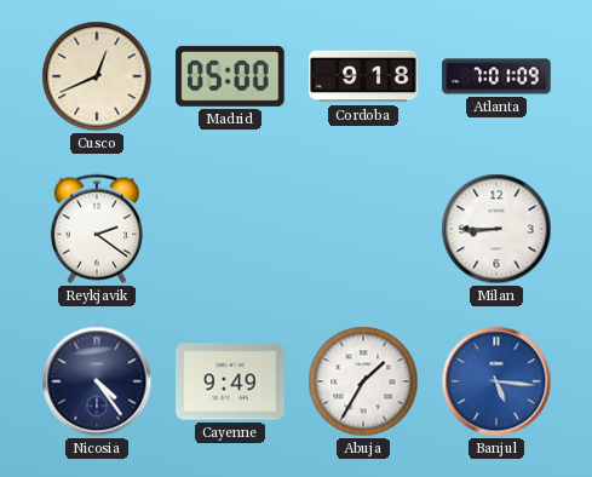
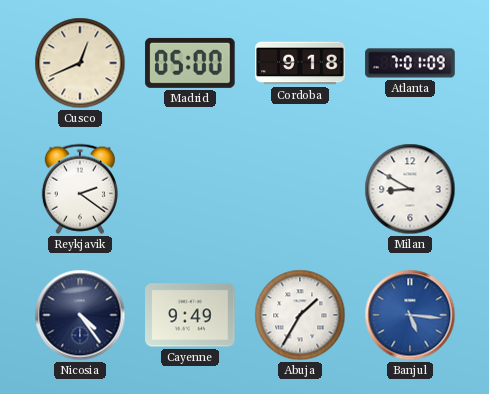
Milan: 8:45 -> 8:50
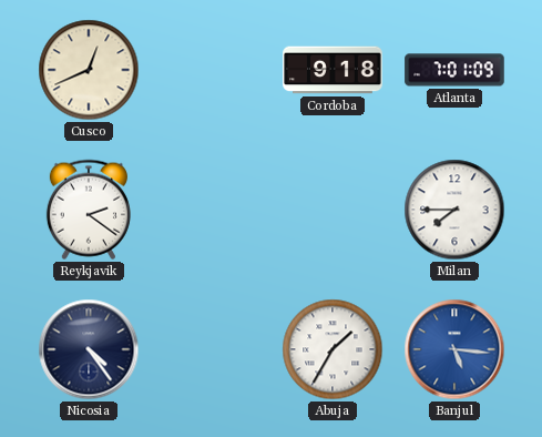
Madrid: 05:00 -> none
Milan: 8:50 -> 7:45
Cayenne: 9:49 -> none
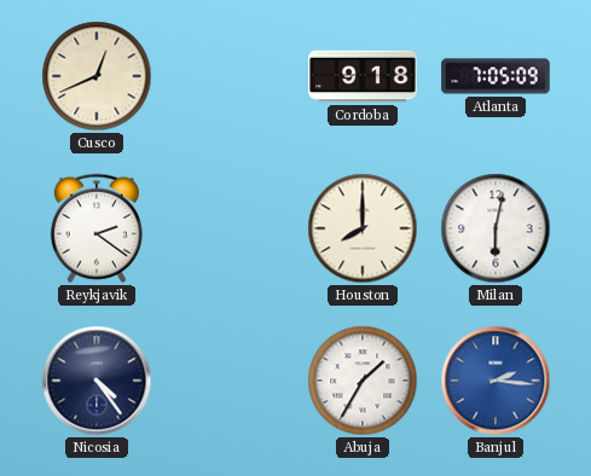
Atlanta: 7:01 -> 7:05
Houston: none -> 8:00
Milan: 7:45 -> 6:02
Banjul: 5:16 -> 2:16
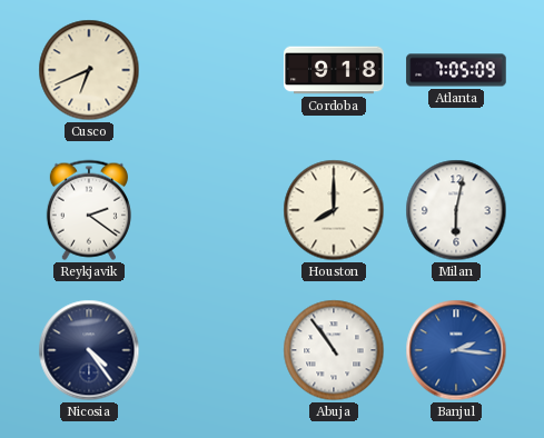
Cusco: 12:41 -> 6:41
Abuja: 1:35 -> 10:54
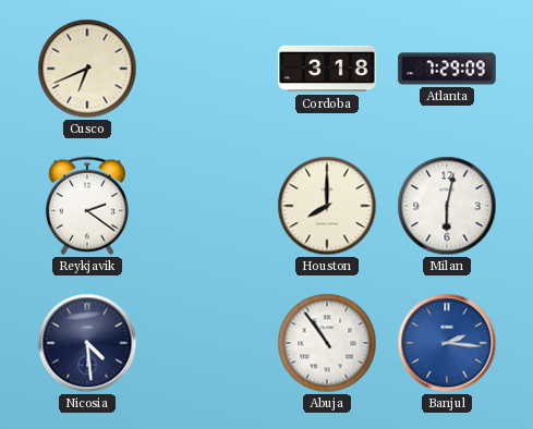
Cordoba: 9:18 -> 3:18
Atlanta: 7:05 -> 7:29
Nicosia: 4:24 -> 4:29
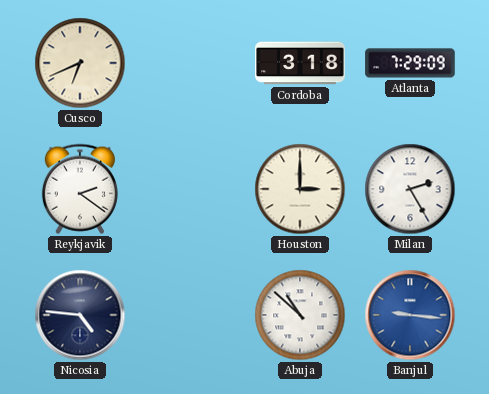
Houston: 8:00 -> 3:00
Milan: 6:02 -> 2:25
Nicosia: 4:29 -> 4:46
Abuja: 10:54 -> 10:52
Banjul: 2:16 -> 9:16
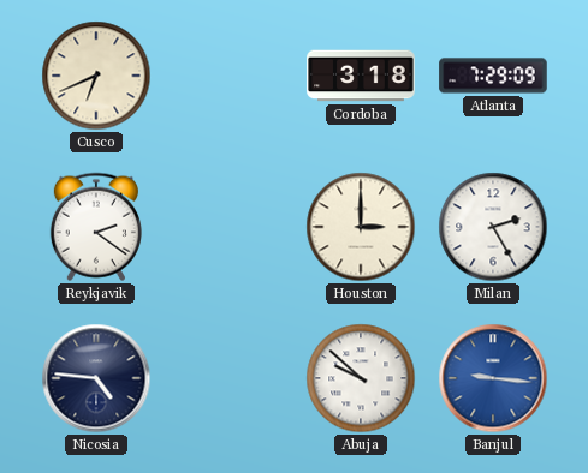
Abuja: 10:52 -> 9:52
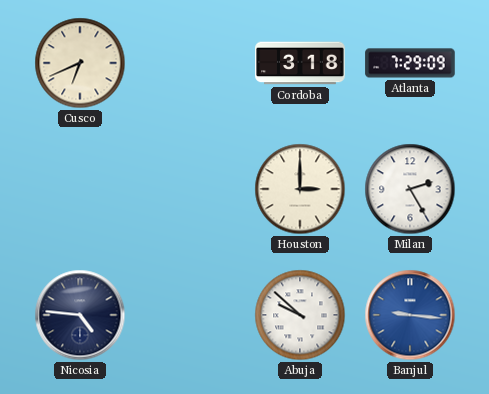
Reykjavik: 2:21 -> none
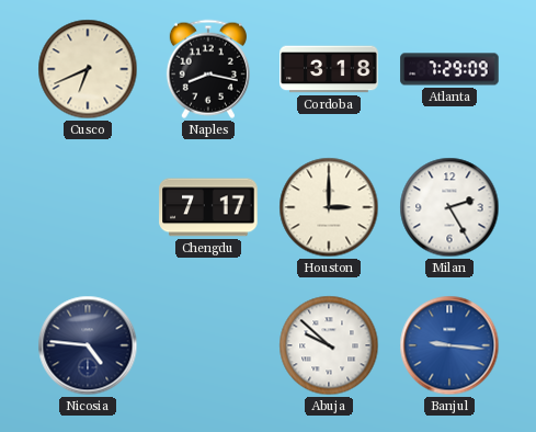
Naples: none -> 8:17
Chengdu: none -> 7:17
